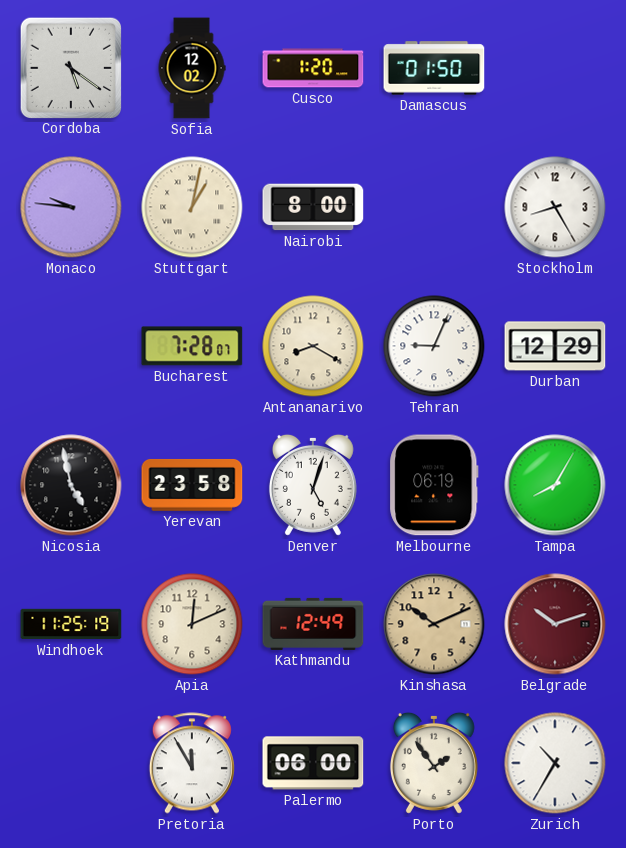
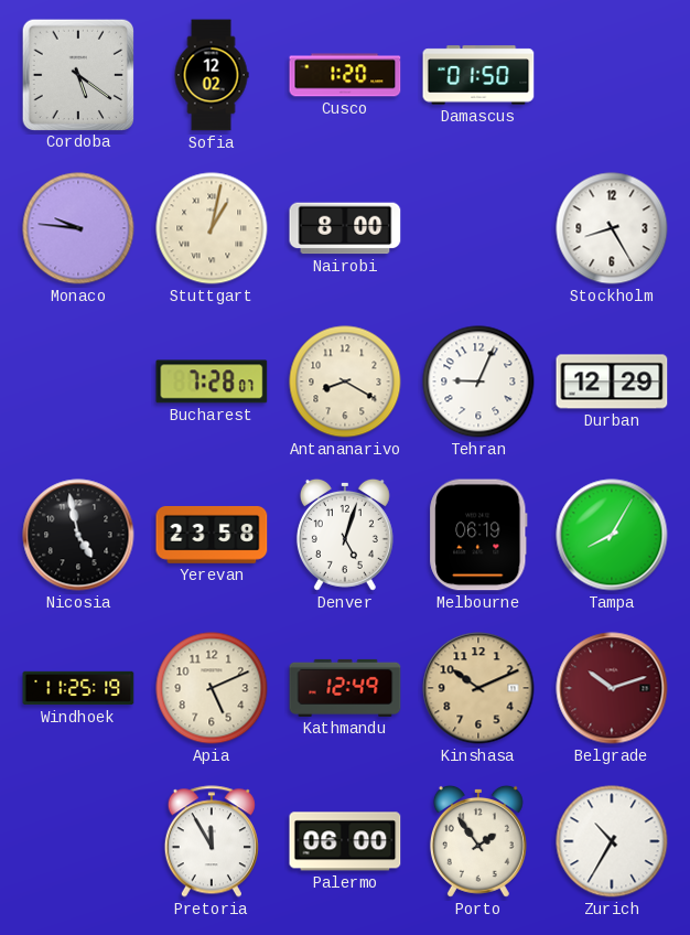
Apia: 12:11 -> 5:11
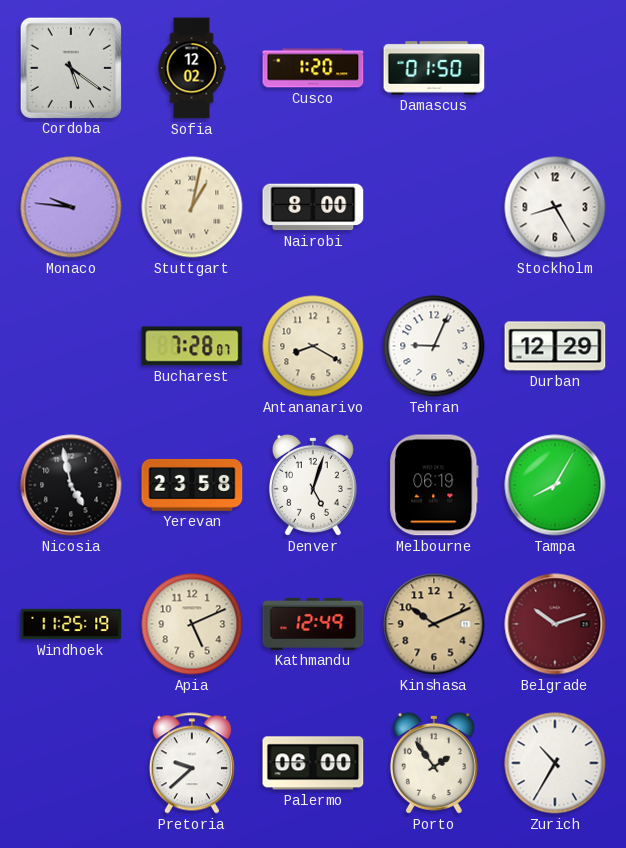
Pretoria: 11:55 -> 9:38
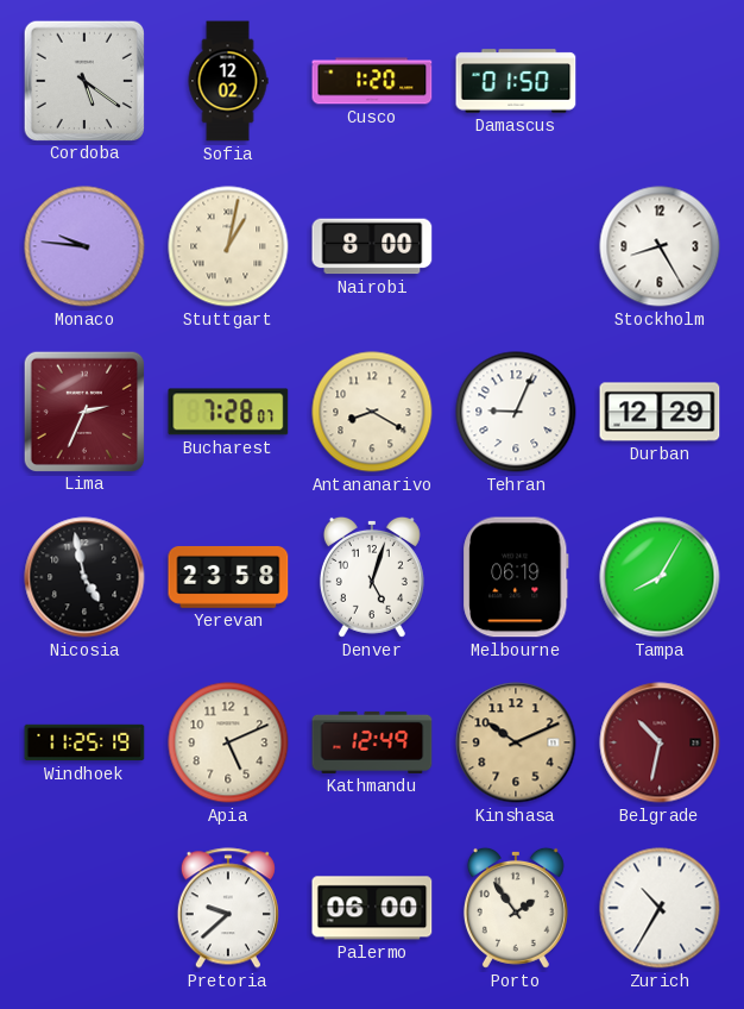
Lima: none -> 2:34
Belgrade: 10:12 -> 10:32
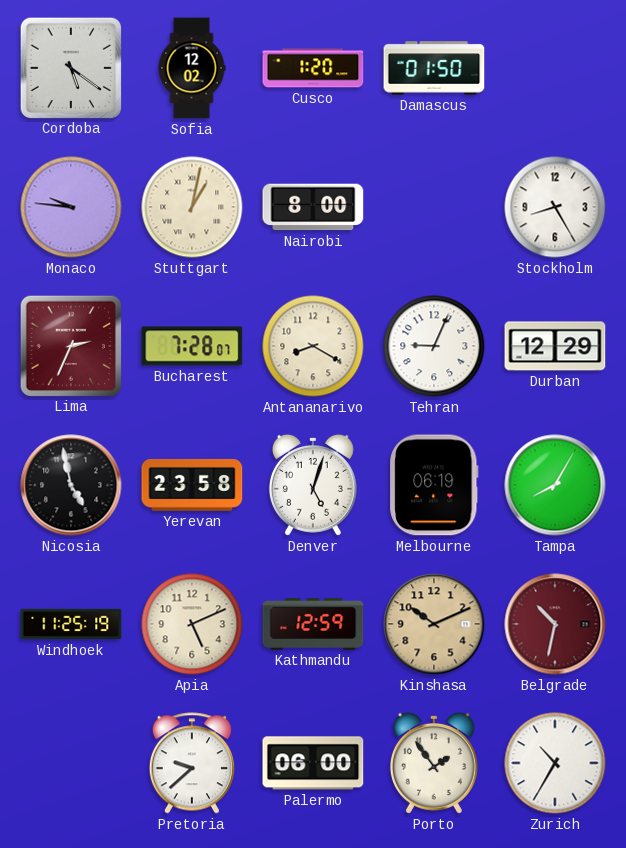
Kathmandu: 12:49 -> 12:59
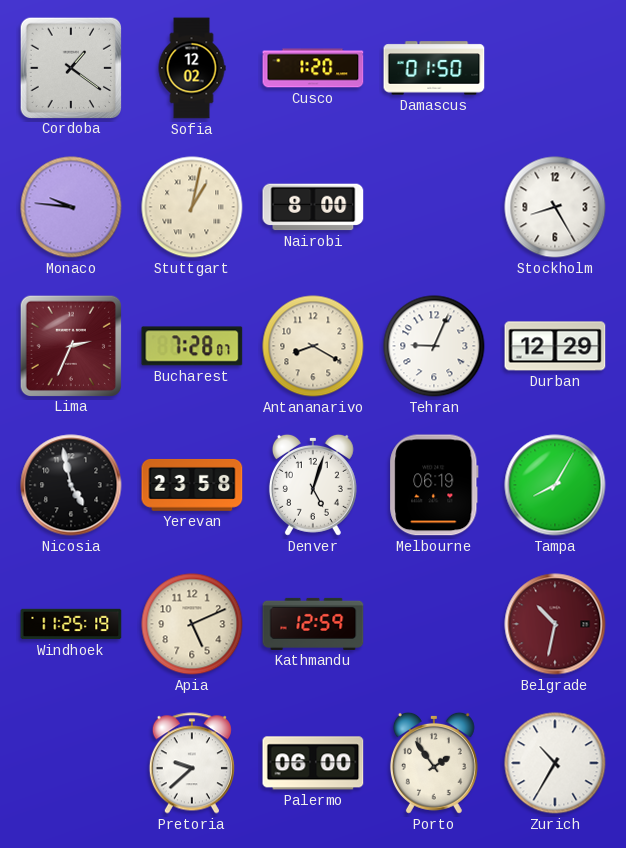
Cordoba: 5:21 -> 1:21
Kinshasa: 10:11 -> none
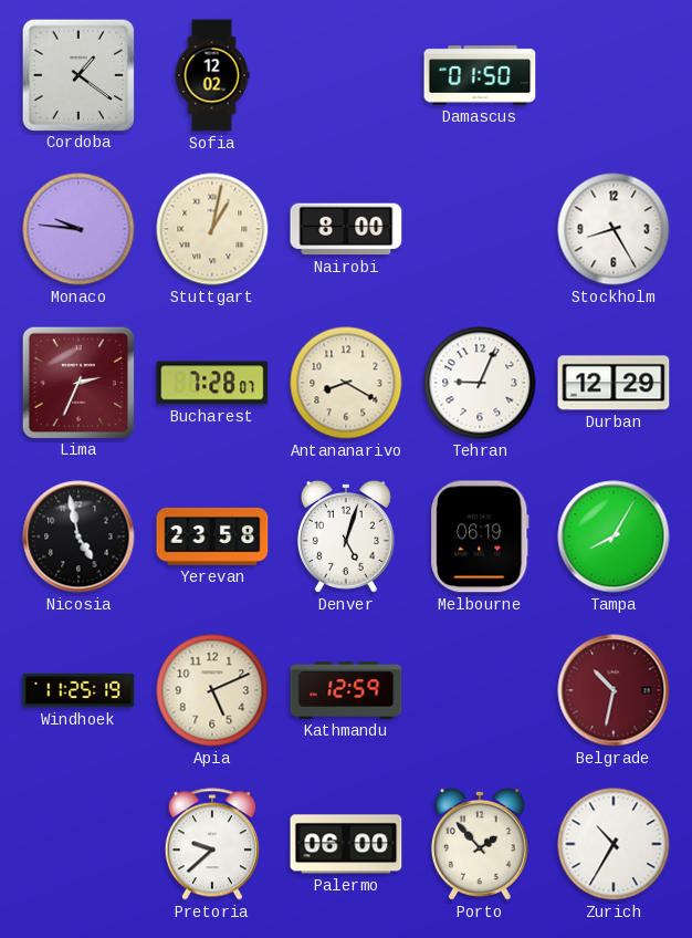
Cusco: 1:20 -> none
Porto: 1:54 -> 1:53
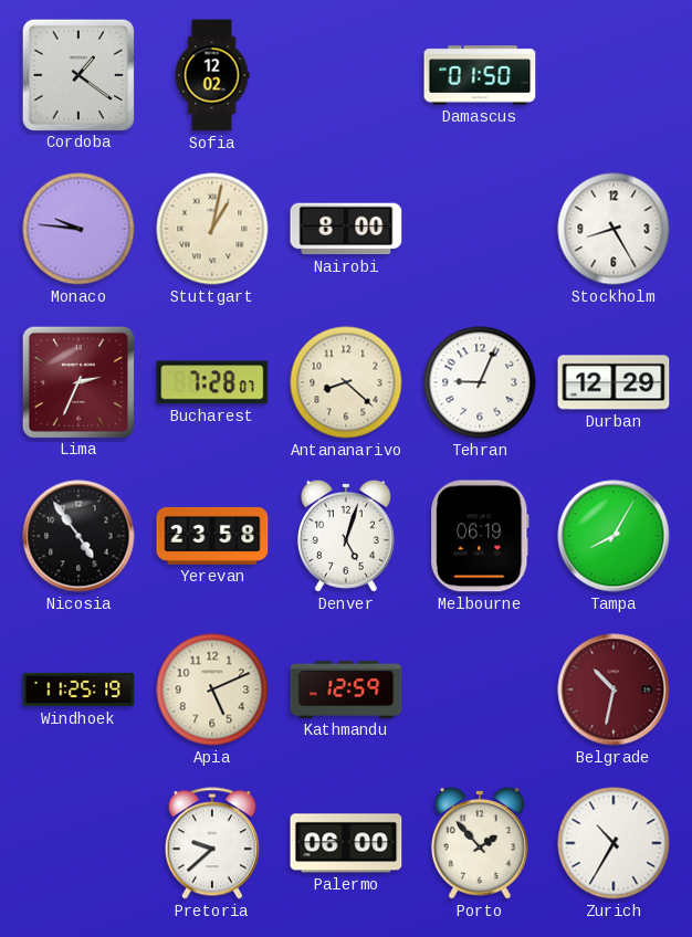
Antananarivo: 8:20 -> 8:22
Nicosia: 4:58 -> 4:54
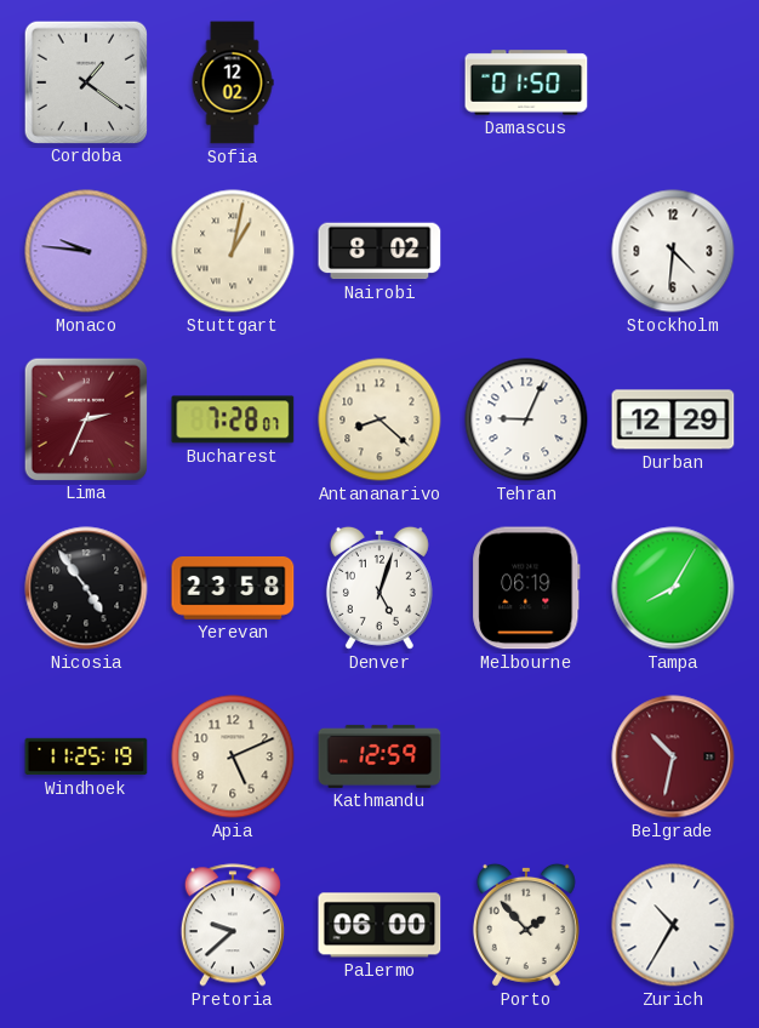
Nairobi: 8:00 -> 8:02
Stockholm: 8:25 -> 4:31
